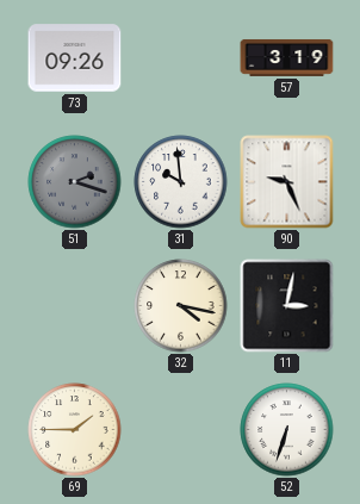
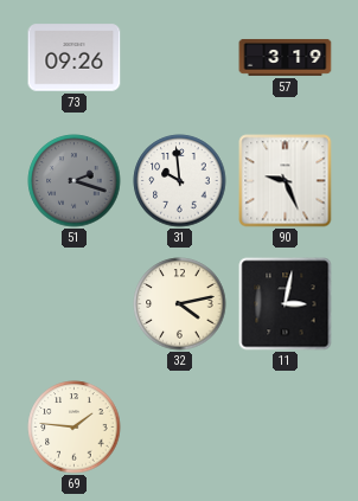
32: 4:17 -> 4:13
69: 1:45 -> 1:46
52: 6:33 -> none
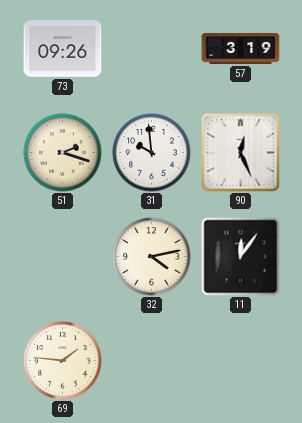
51 dial: grey -> cream
90: 9:26 -> 12:26
11: 3:02 -> 12:06
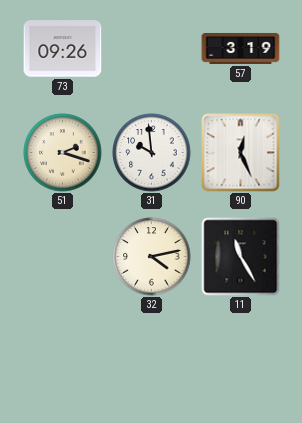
11: 12:06 -> 11:25
69: 1:46 -> none
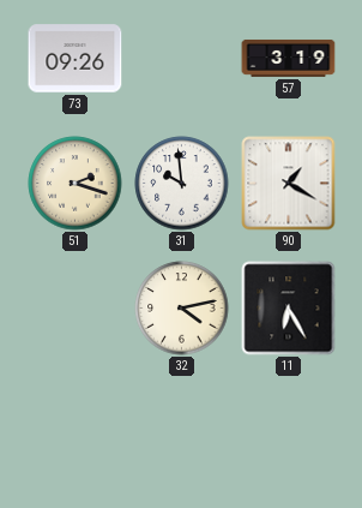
90: 12:26 -> 1:20
11: 11:25 -> 6:25
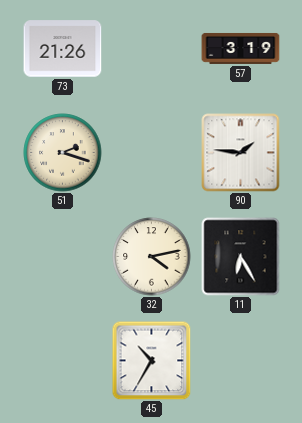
73: 09:26 -> 21:26
31: 9:59 -> none
90: 1:20 -> 1:46
45: none -> 10:35
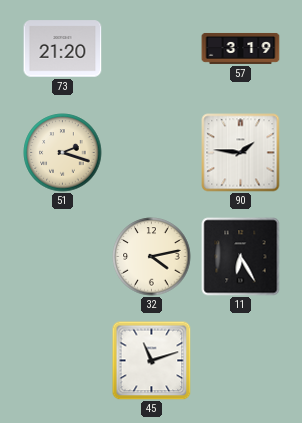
73: 21:26 -> 21:20
45: 10:35 -> 11:12
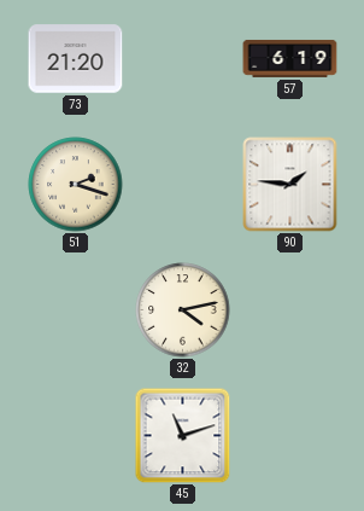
57: 3:19 -> 6:19
11: 6:25 -> none
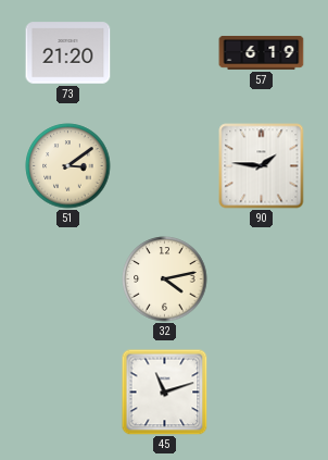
51: 2:18 -> 3:09
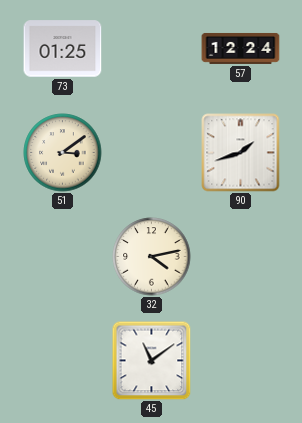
73: 21:20 -> 01:25
57: 6:19 -> 12:24
90: 1:46 -> 1:42
45: 11:12 -> 11:09
